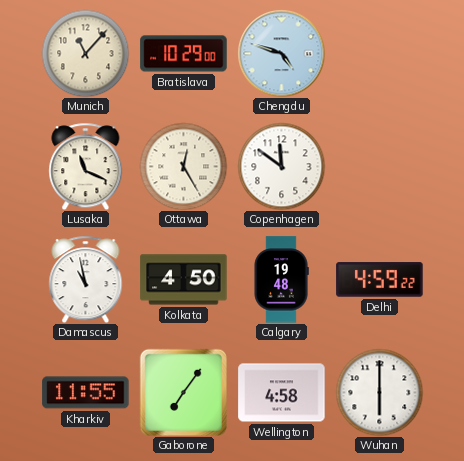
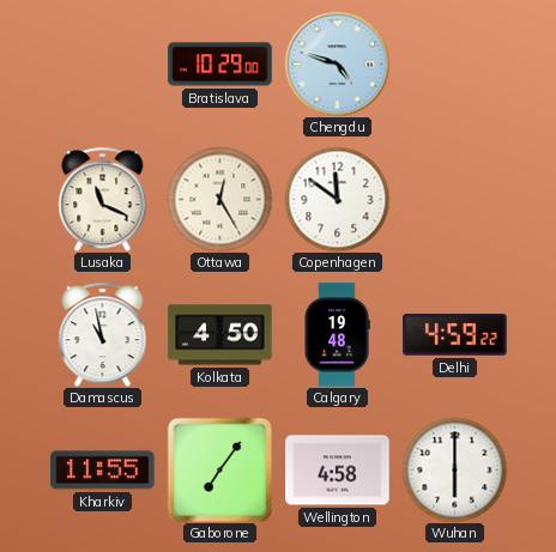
Munich: 11:07 -> none
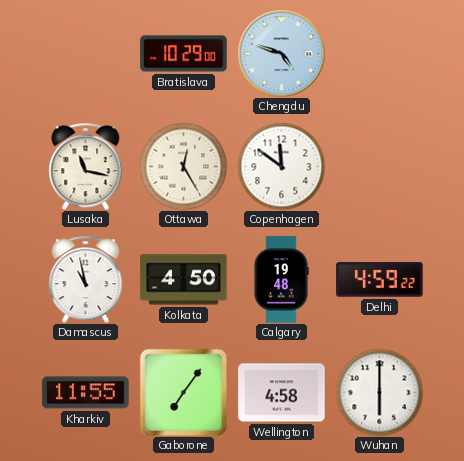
Lusaka: 11:19 -> 11:17
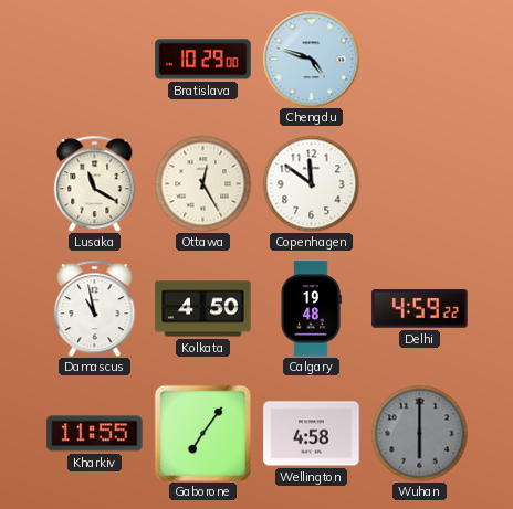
Lusaka: 11:17 -> 11:20
Wuhan dial: white -> grey
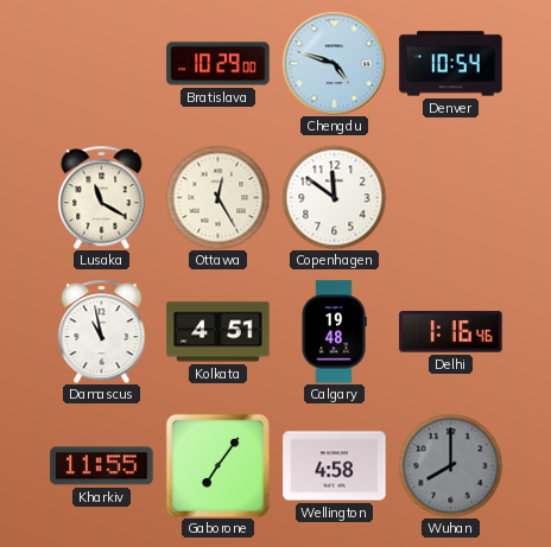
Denver: none -> 10:54
Kolkata: 4:50 -> 4:51
Delhi: 4:59 -> 1:16
Wuhan: 6:00 -> 8:00
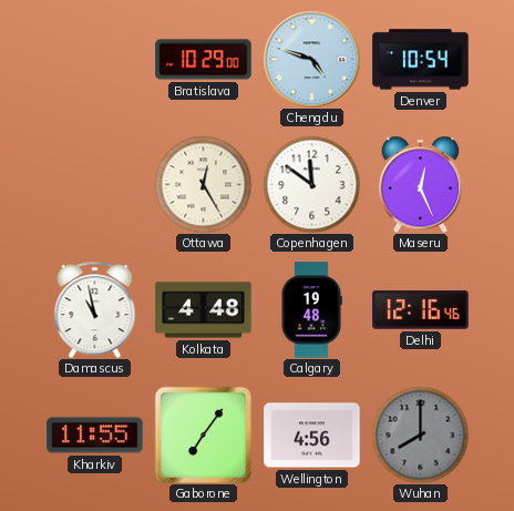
Lusaka: 11:20 -> none
Maseru: none -> 12:26
Kolkata: 4:51 -> 4:48
Delhi: 1:16 -> 12:16
Wellington: 4:58 -> 4:56
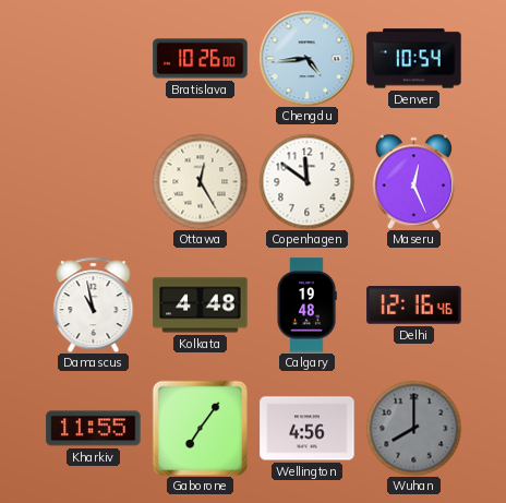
Bratislava: 10:29 -> 10:26
Chengdu: 4:48 -> 4:44
